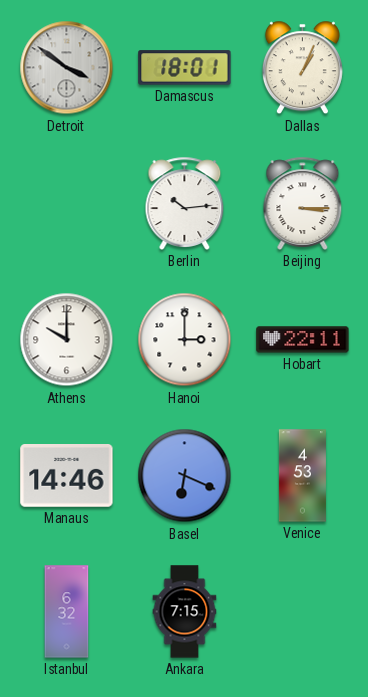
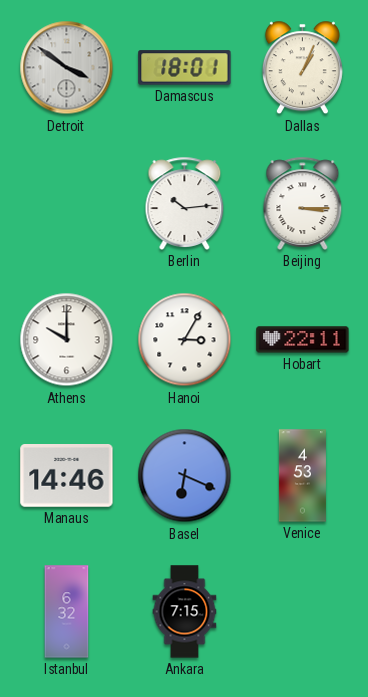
Hanoi: 3:00 -> 3:05
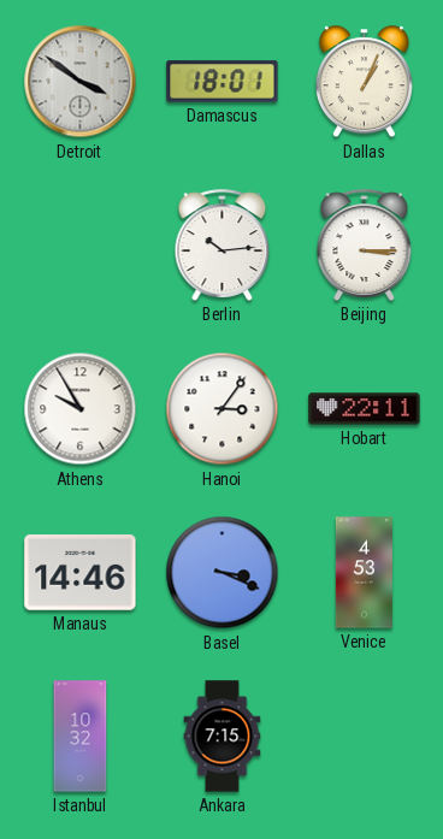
Athens: 10:00 -> 9:55
Hanoi: 3:05 -> 3:06
Basel: 6:19 -> 3:19
Istanbul: 6:32 -> 10:32
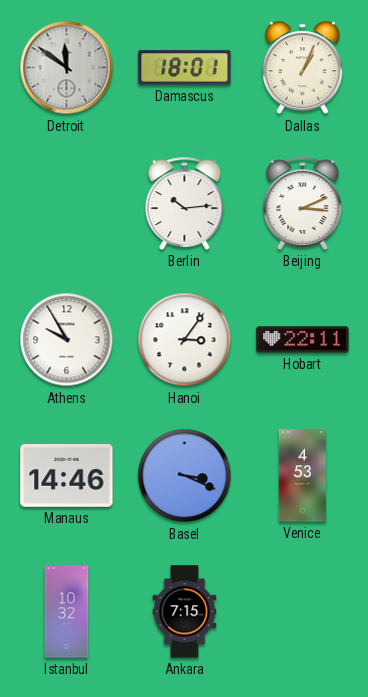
Detroit: 3:51 -> 11:51
Beijing: 3:15 -> 3:11
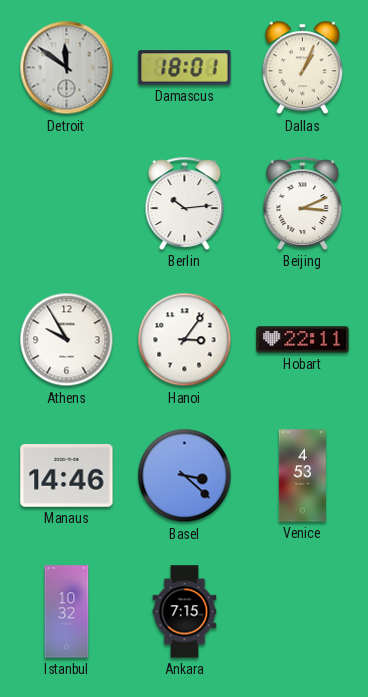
Basel: 3:19 -> 3:22
